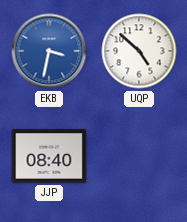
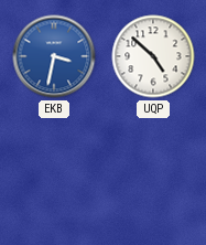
JJP: 08:40 -> none
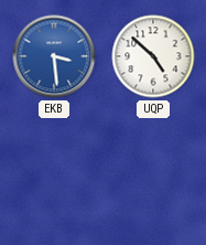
EKB: 3:32 -> 3:29
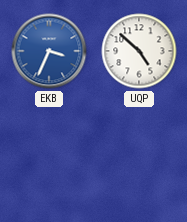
EKB: 3:29 -> 3:34
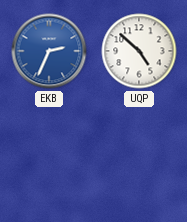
EKB: 3:34 -> 2:34
